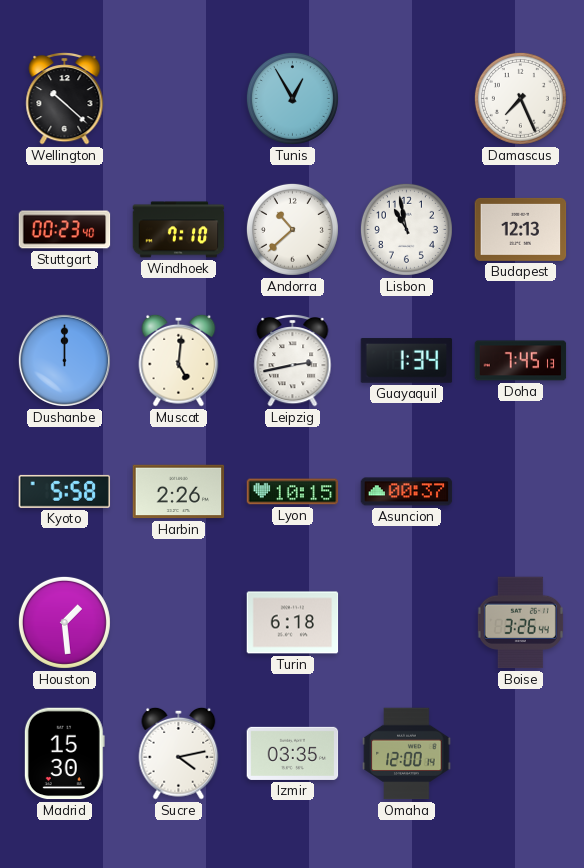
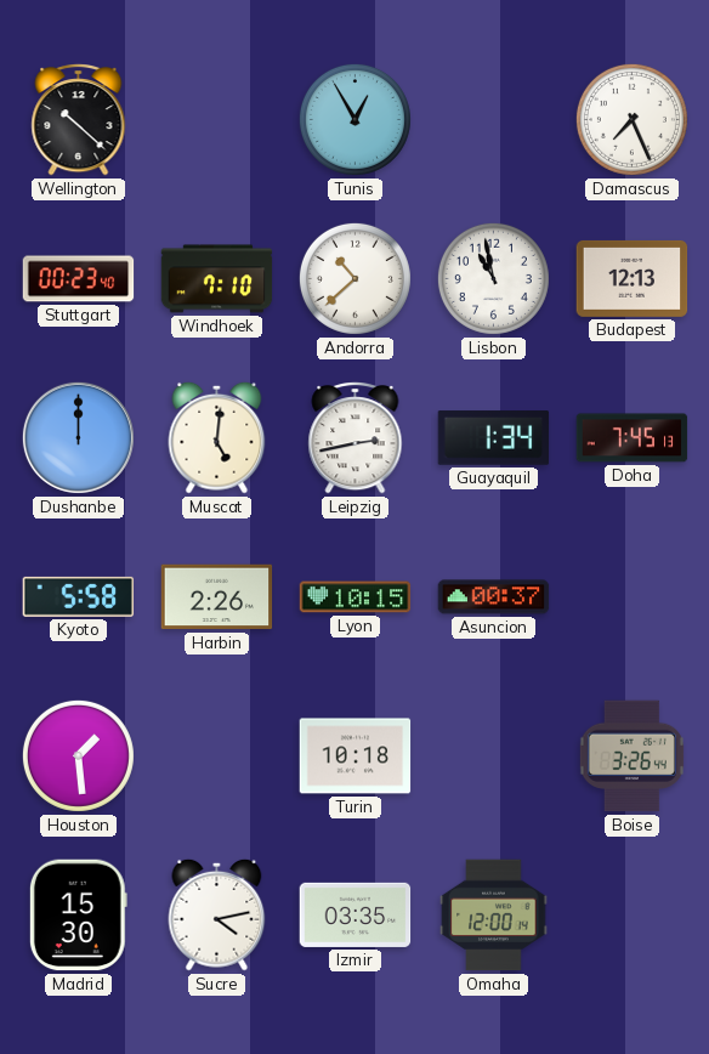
Turin: 6:18 -> 10:18
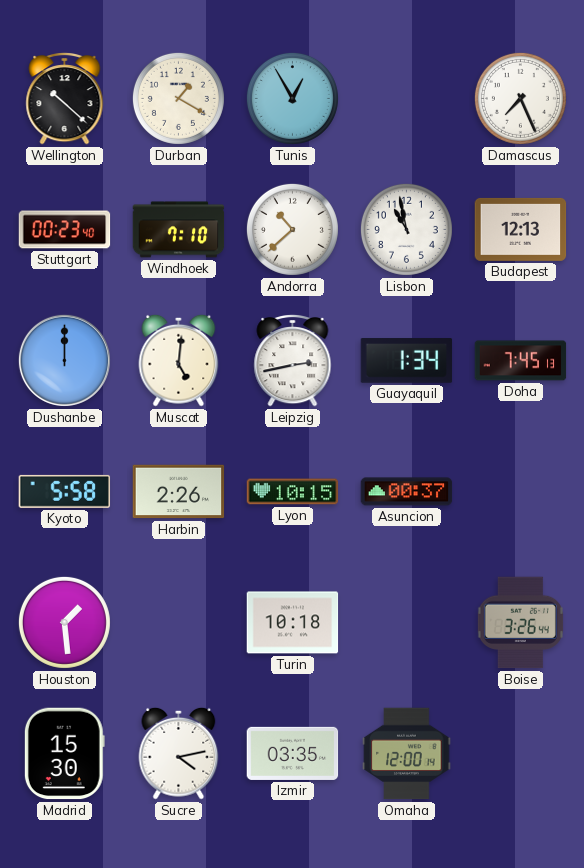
Durban: none -> 1:20
